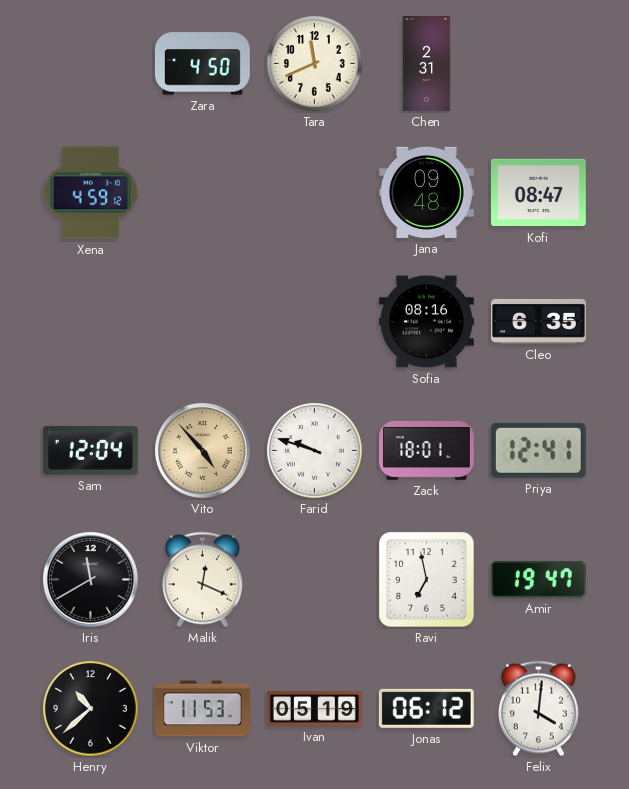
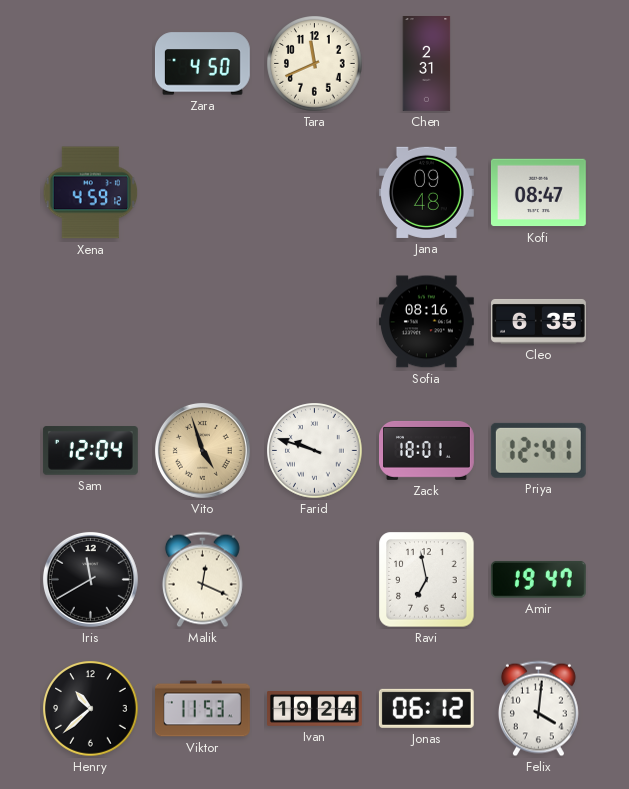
Vito: 4:53 -> 4:57
Ivan: 05:19 -> 19:24
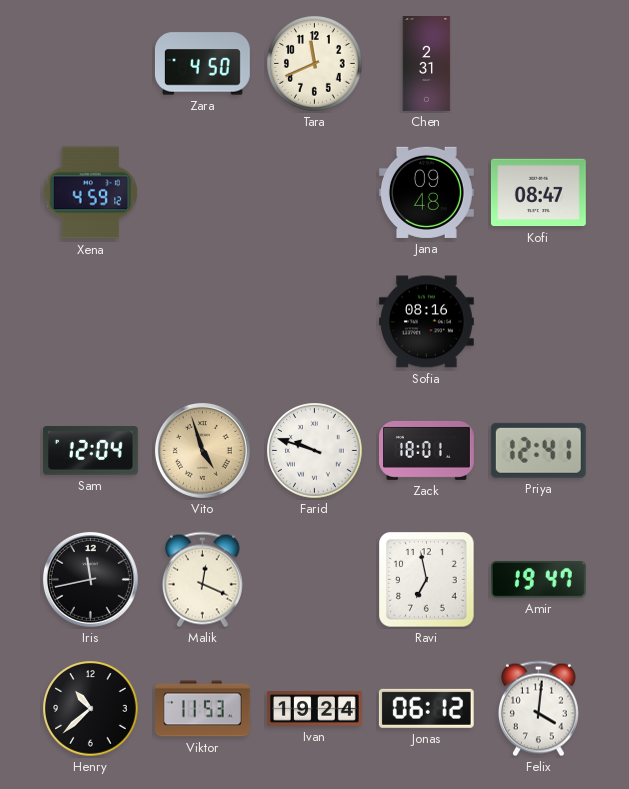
Cleo: 6:35 -> none
Iris: 11:40 -> 11:43
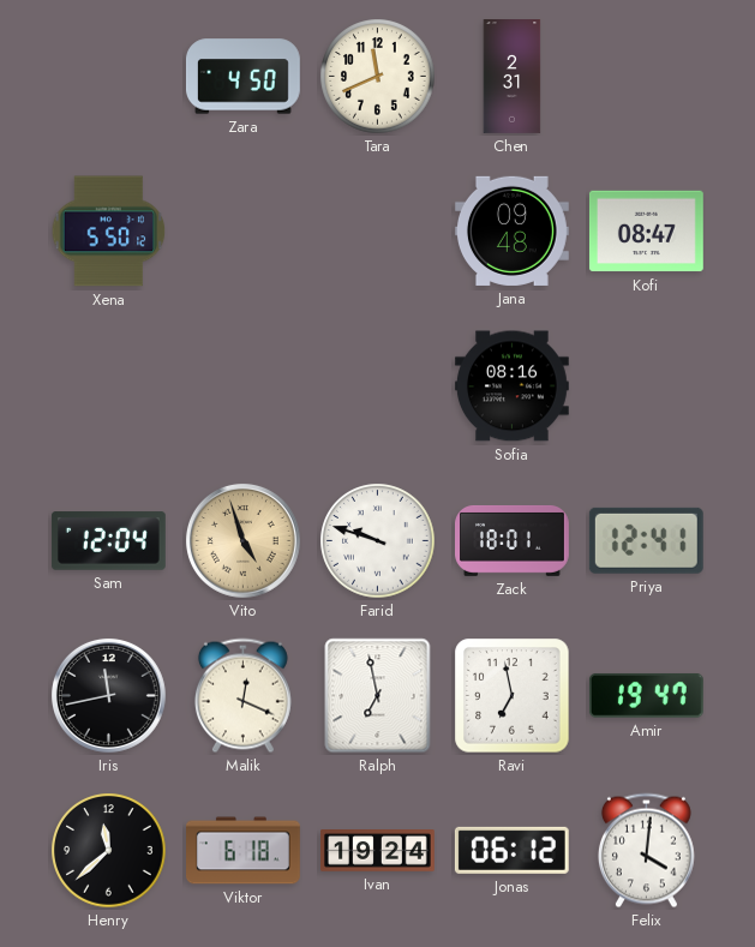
Xena: 4:59 -> 5:50
Ralph: none -> 6:58
Henry: 10:38 -> 11:38
Viktor: 11:53 -> 6:18
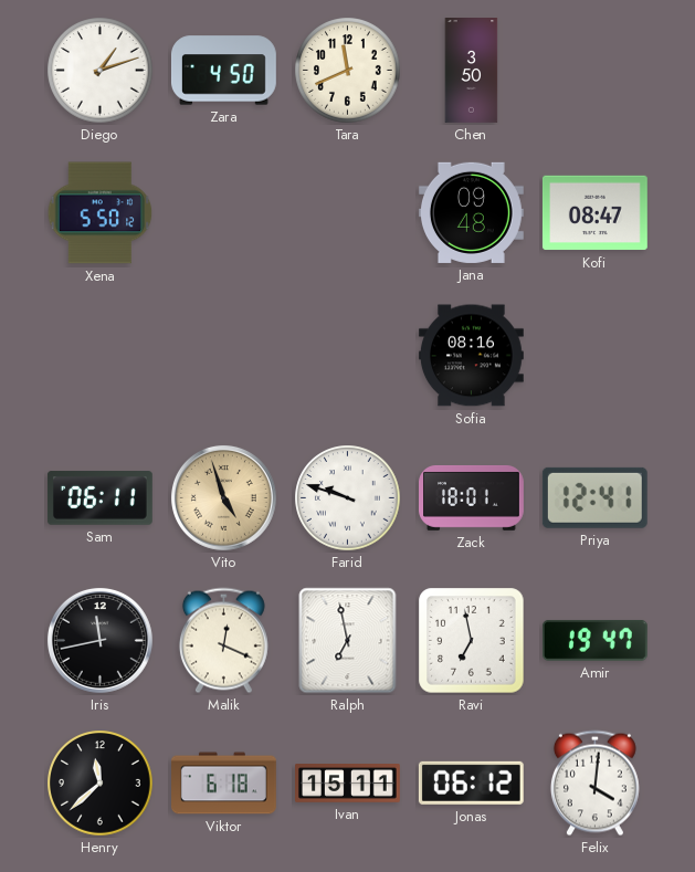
Diego: none -> 1:12
Chen: 2:31 -> 3:50
Sam: 12:04 -> 06:11
Ivan: 19:24 -> 15:11
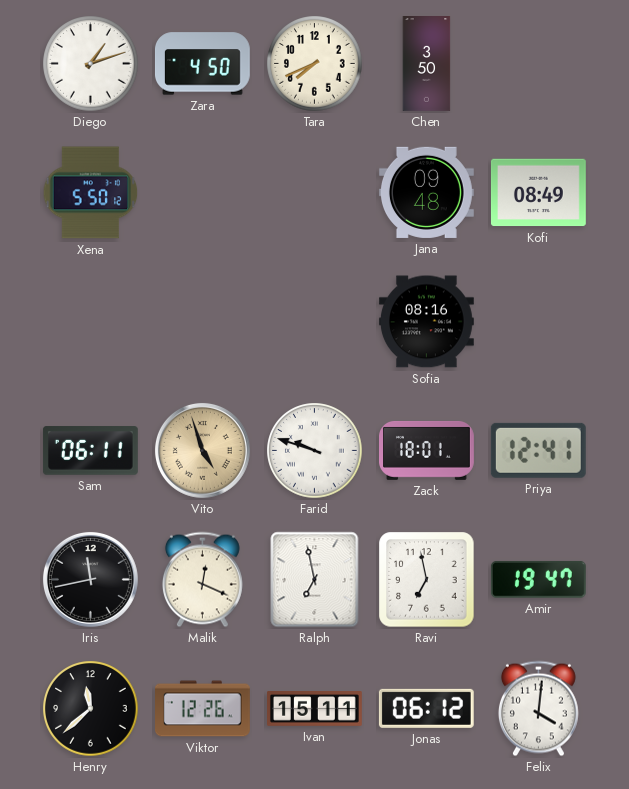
Tara: 11:41 -> 7:41
Kofi: 08:47 -> 08:49
Viktor: 6:18 -> 12:26
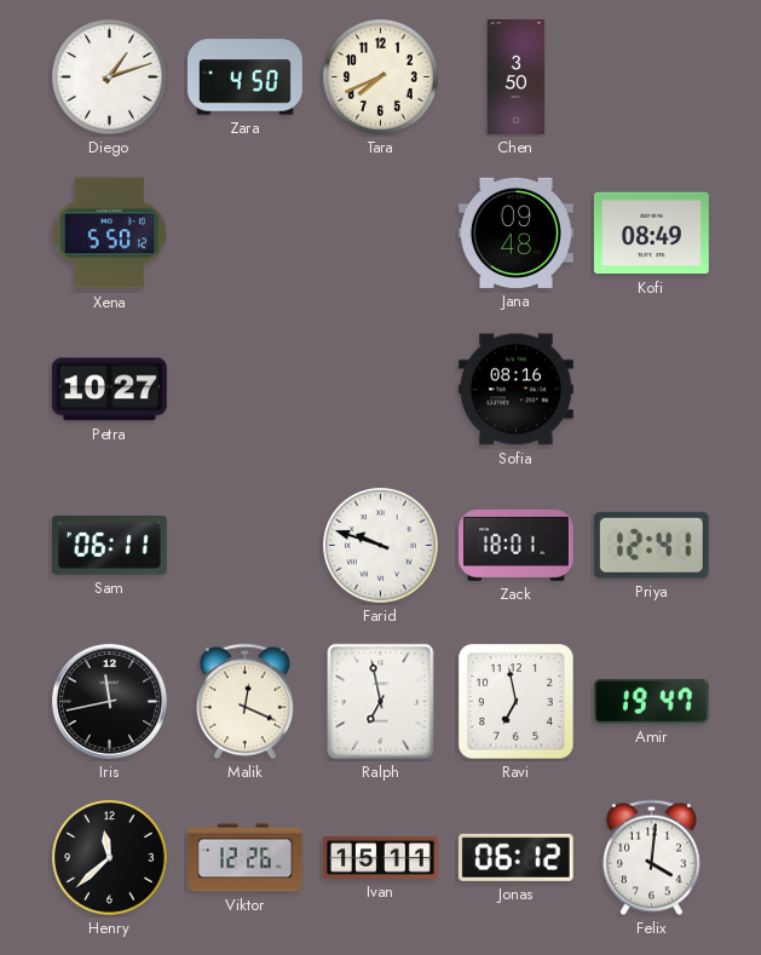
Petra: none -> 10:27
Vito: 4:57 -> none
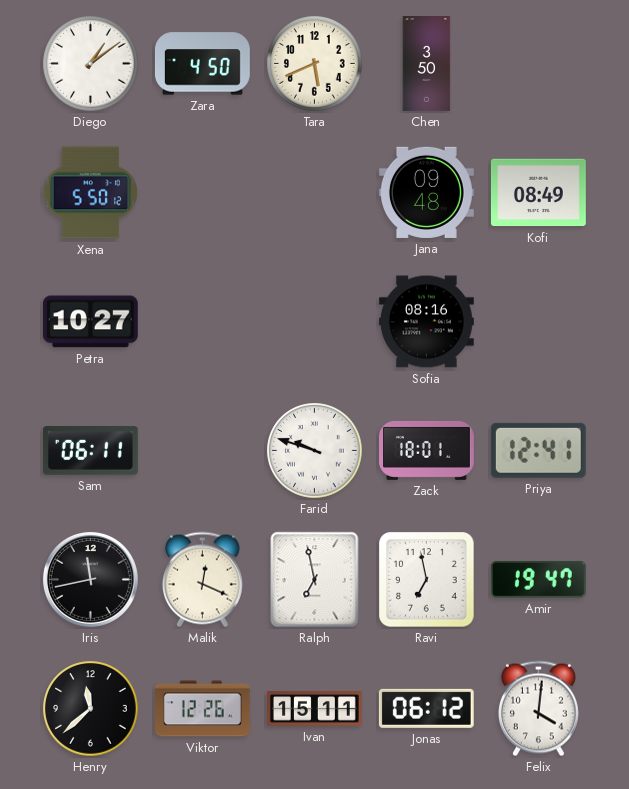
Diego: 1:12 -> 1:09
Tara: 7:41 -> 5:41
